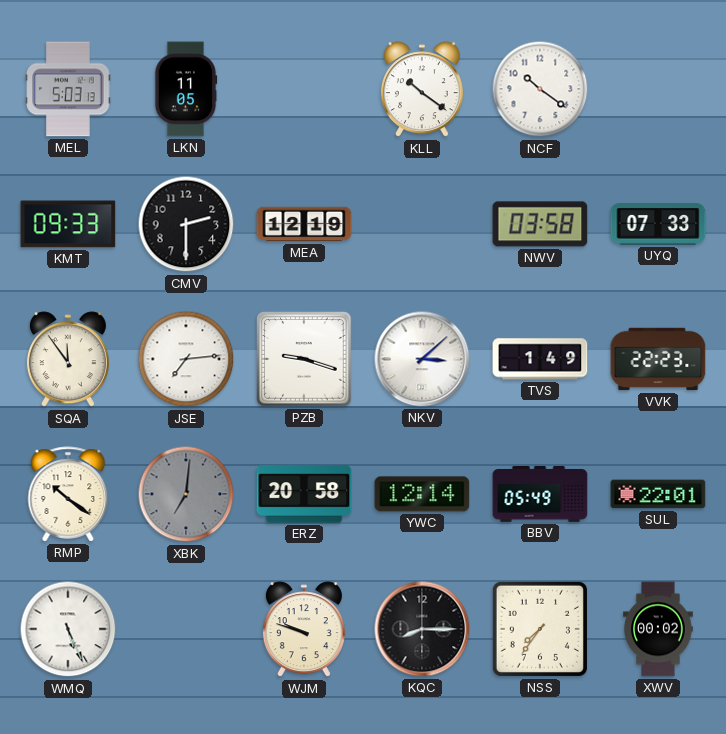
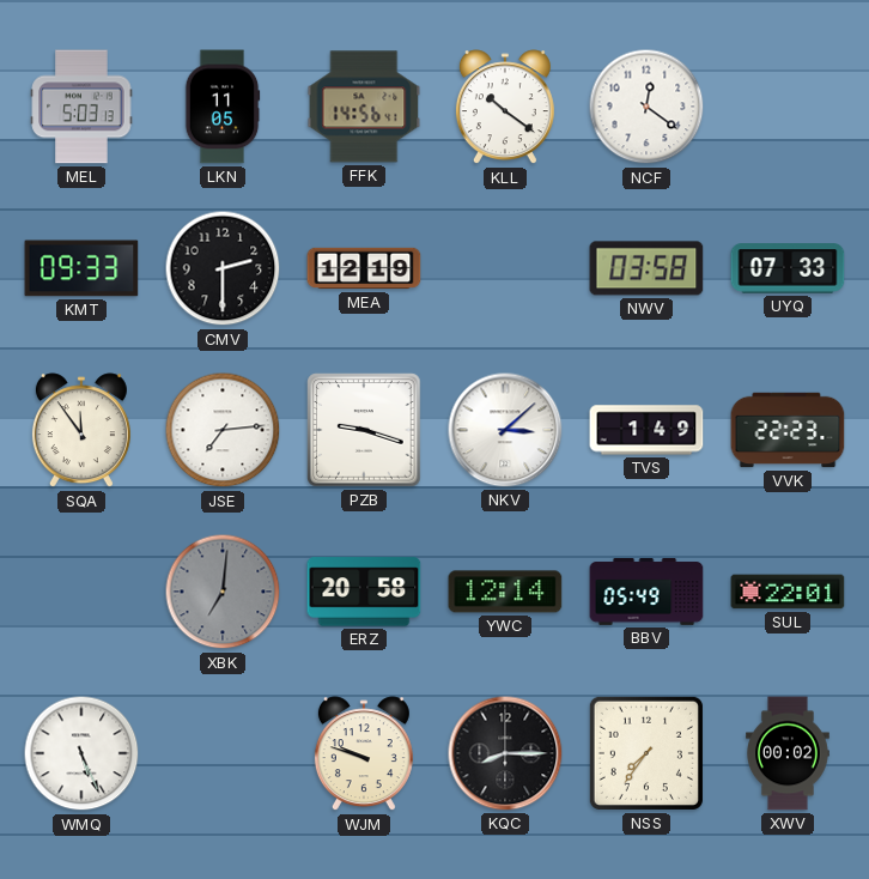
FFK: none -> 14:56
NCF: 10:21 -> 12:21
RMP: 10:21 -> none
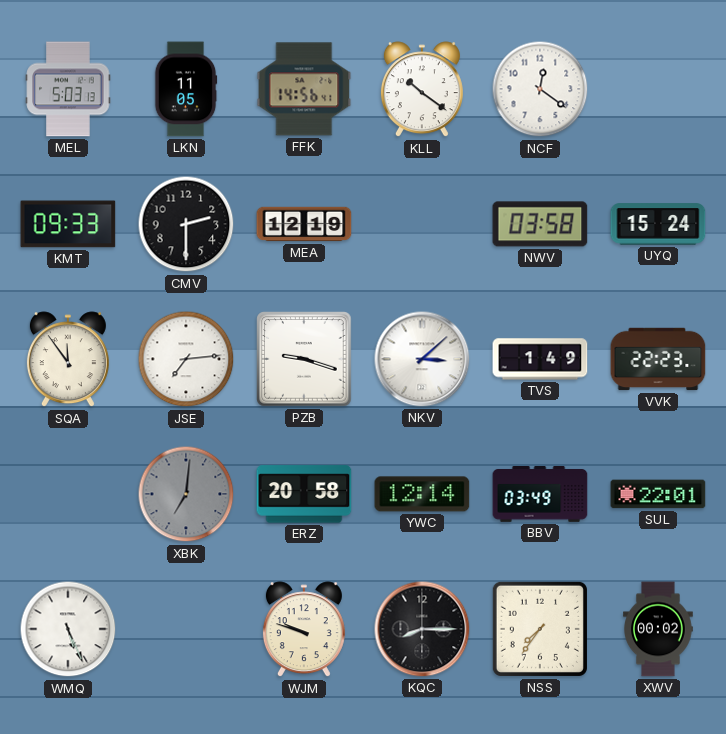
UYQ: 07:33 -> 15:24
BBV: 05:49 -> 03:49
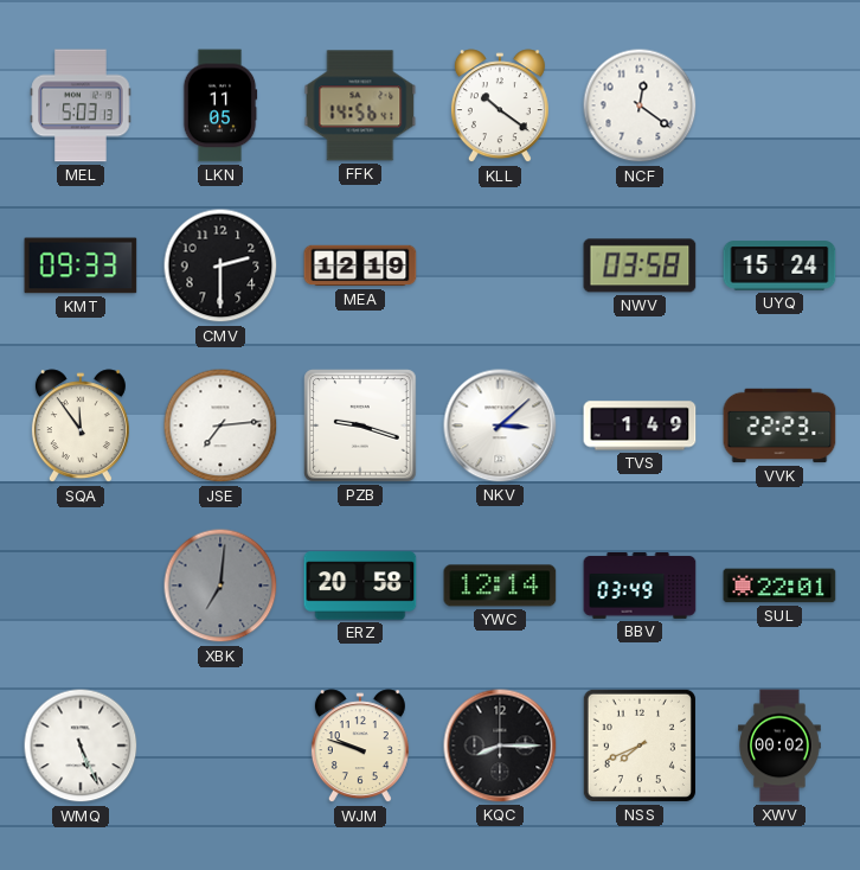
NSS: 7:36 -> 7:41
